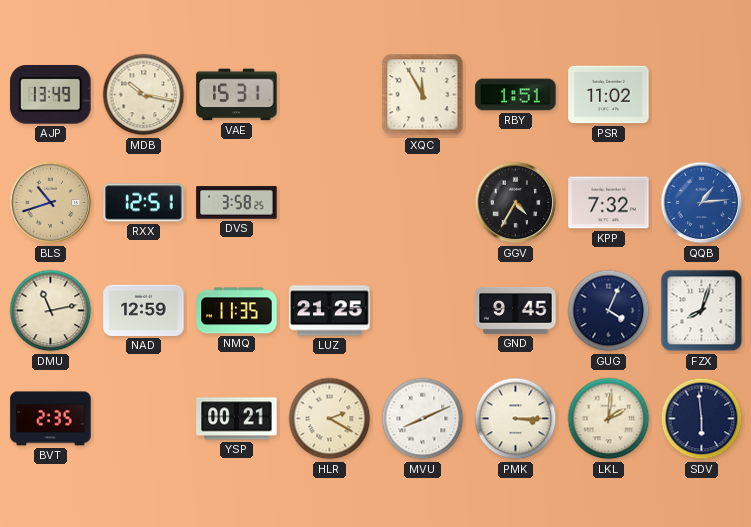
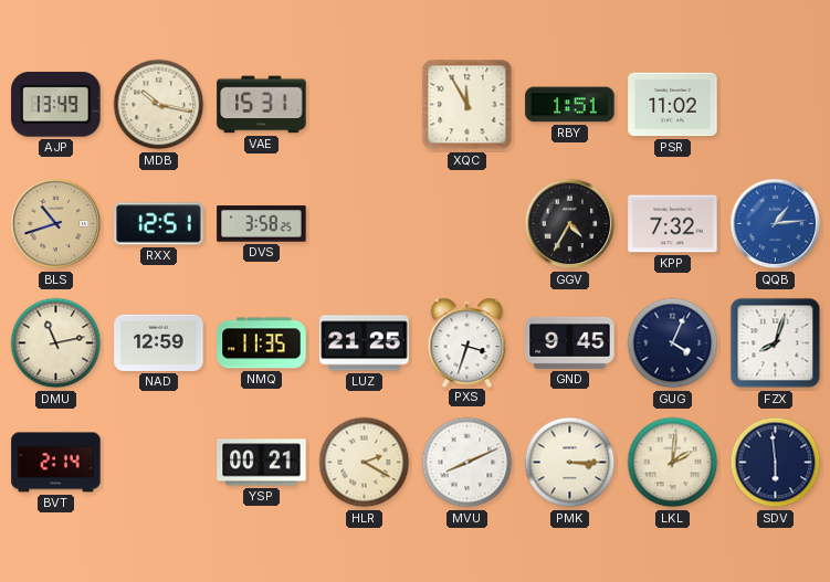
PXS: none -> 3:33
BVT: 2:35 -> 2:14
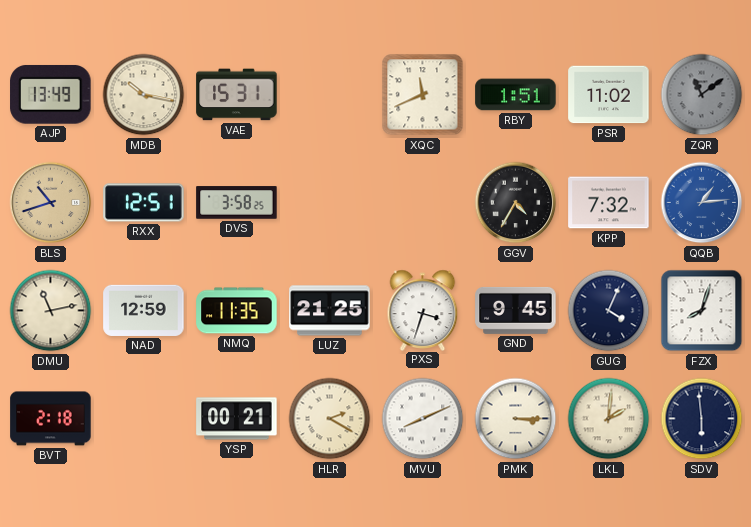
XQC: 11:55 -> 11:41
ZQR: none -> 11:09
BVT: 2:14 -> 2:18
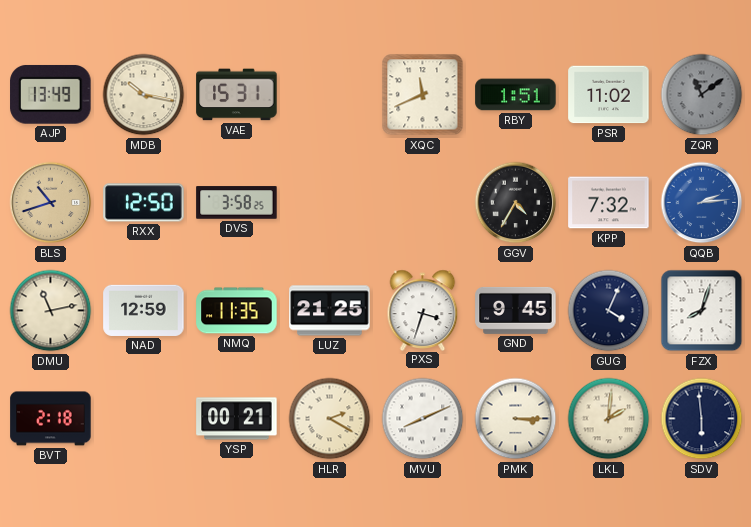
RXX: 12:51 -> 12:50
QQB: 1:14 -> 2:14
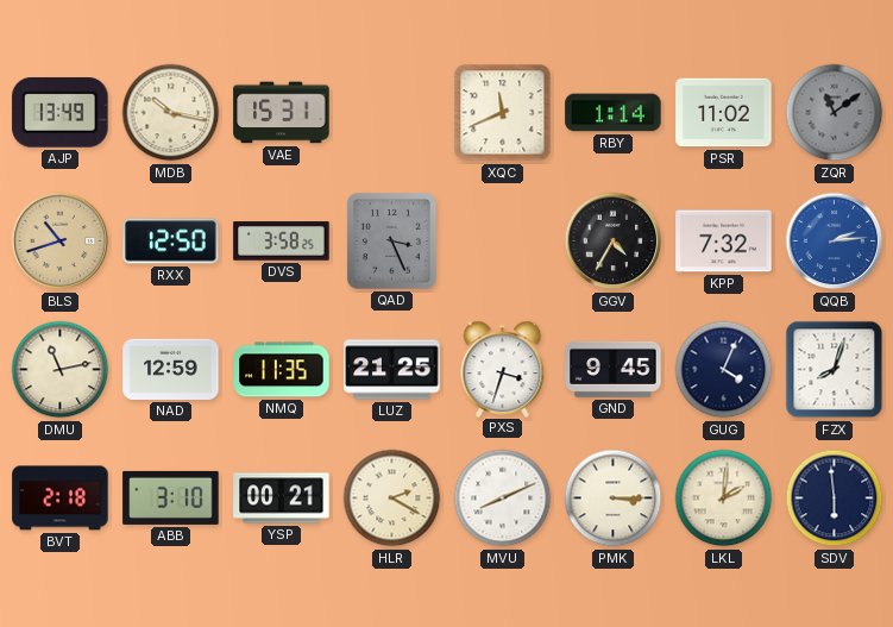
RBY: 1:51 -> 1:14
QAD: none -> 3:26
ABB: none -> 3:10
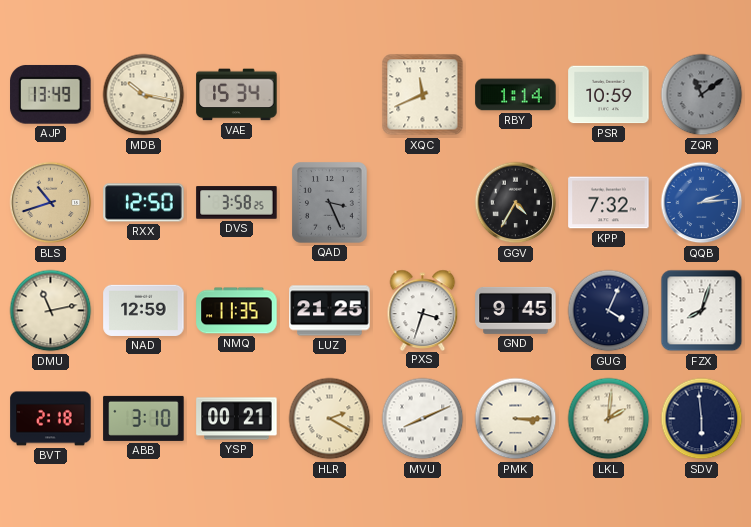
VAE: 15:31 -> 15:34
PSR: 11:02 -> 10:59
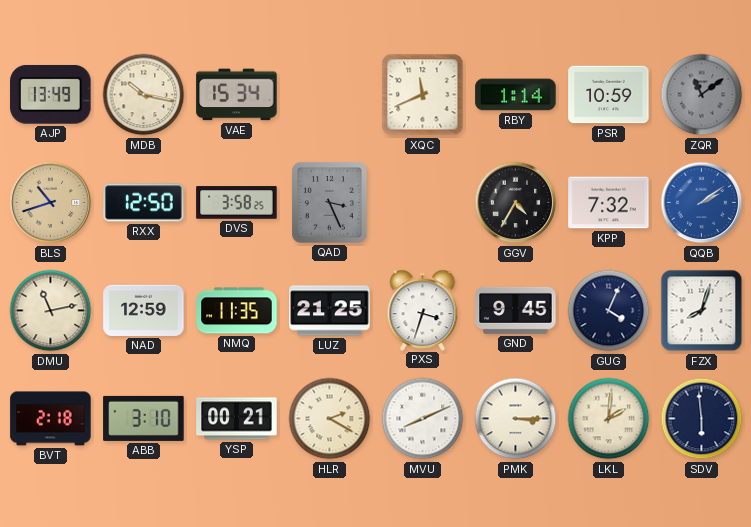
QQB: 2:14 -> 2:09
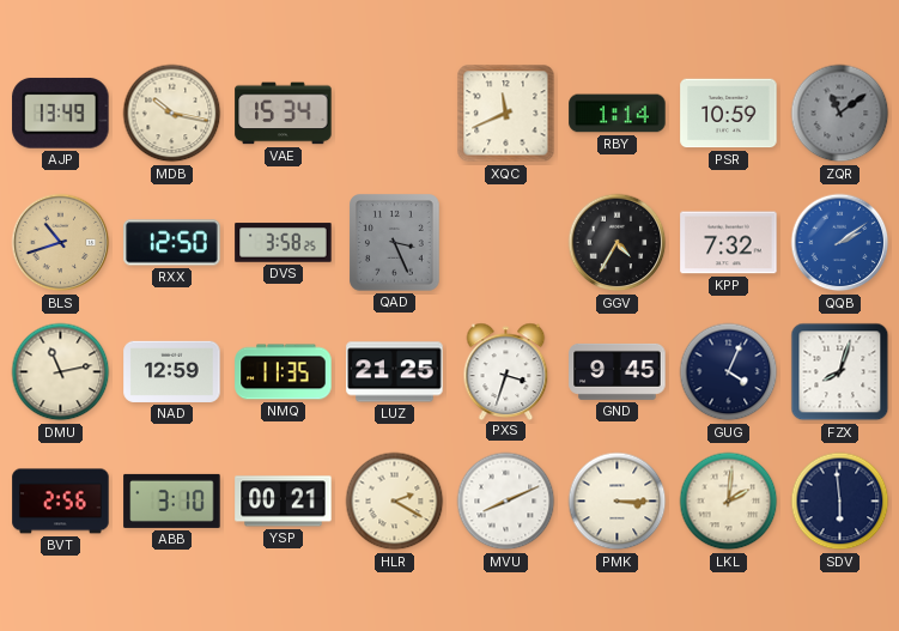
BVT: 2:18 -> 2:56
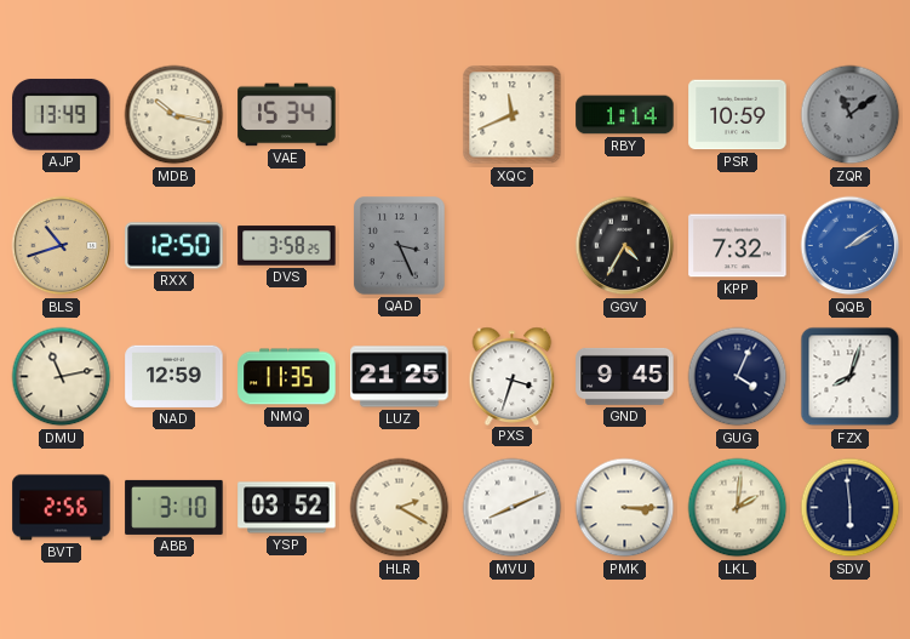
YSP: 00:21 -> 03:52
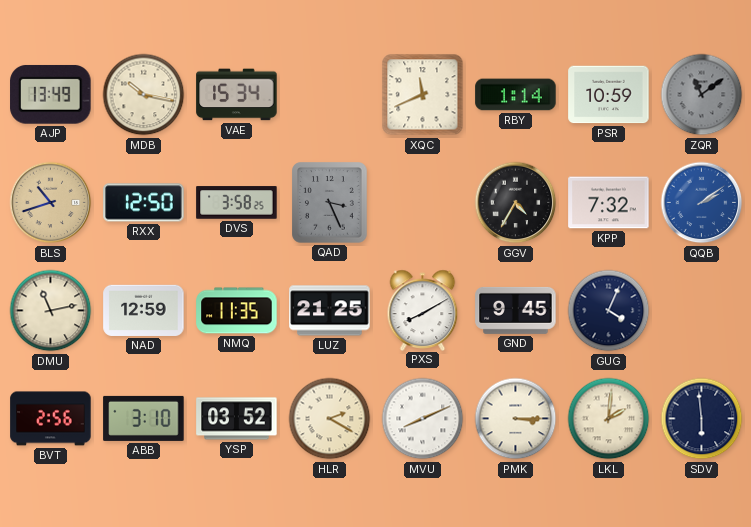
PXS: 3:33 -> 8:10
FZX: 8:03 -> none
